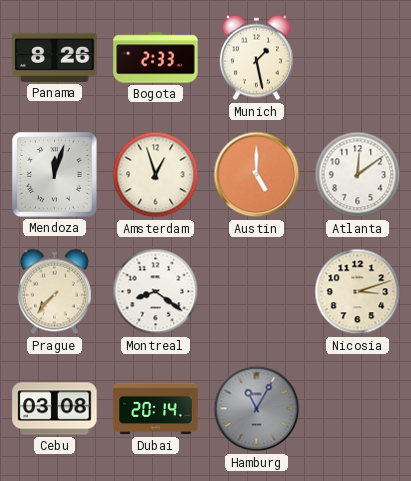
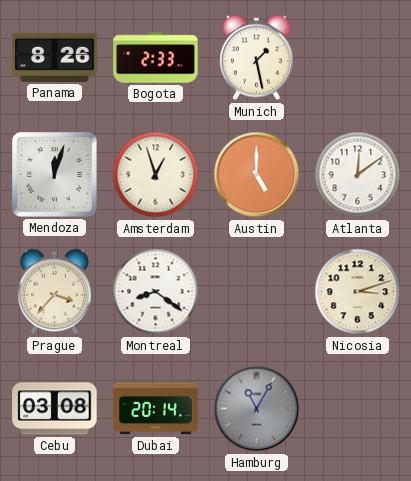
Prague: 7:37 -> 3:37
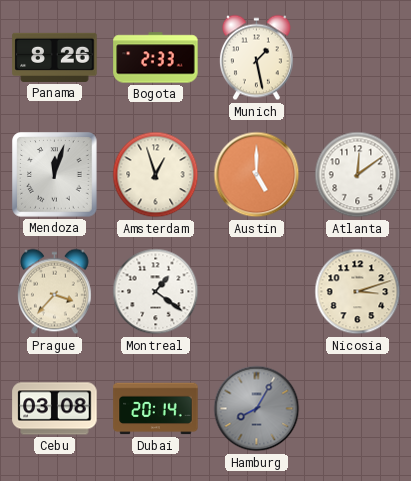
Montreal: 8:21 -> 1:21
Hamburg: 11:05 -> 8:05
